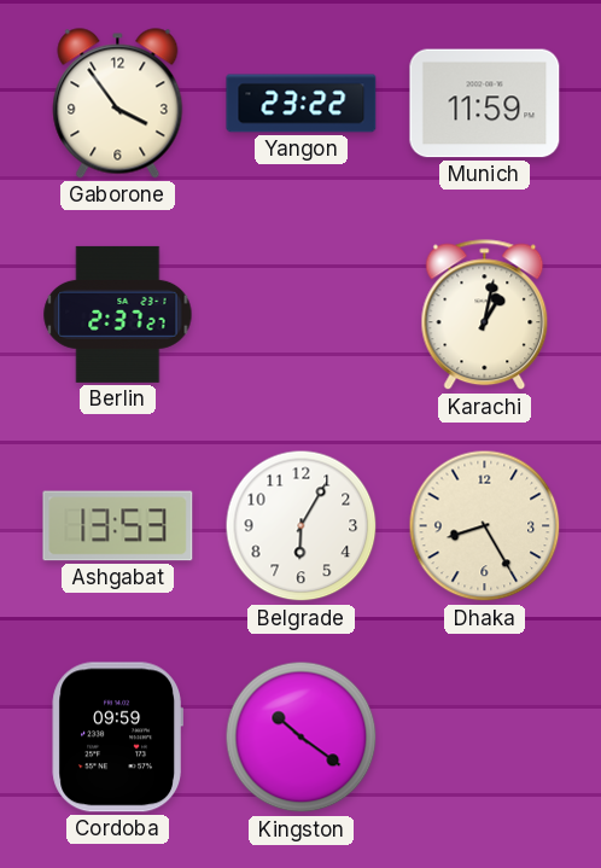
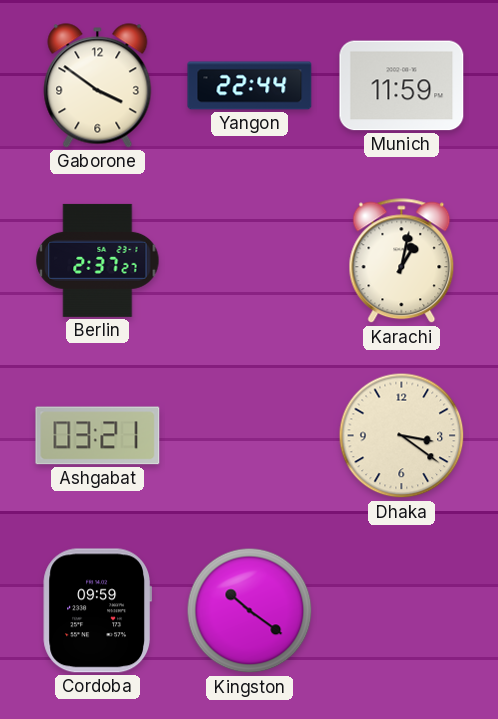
Gaborone: 3:54 -> 3:51
Yangon: 23:22 -> 22:44
Ashgabat: 13:53 -> 03:21
Belgrade: 6:05 -> none
Dhaka: 8:25 -> 3:21
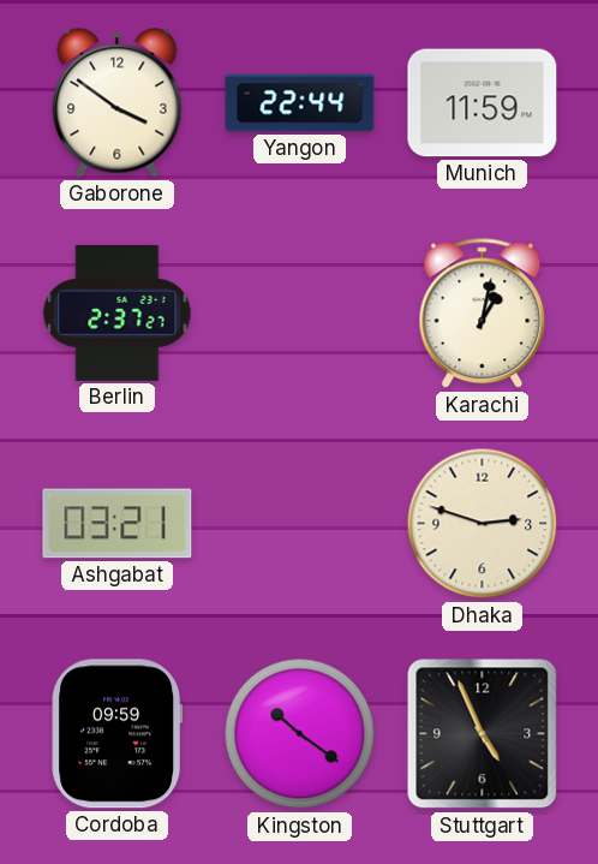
Dhaka: 3:21 -> 2:48
Stuttgart: none -> 4:56
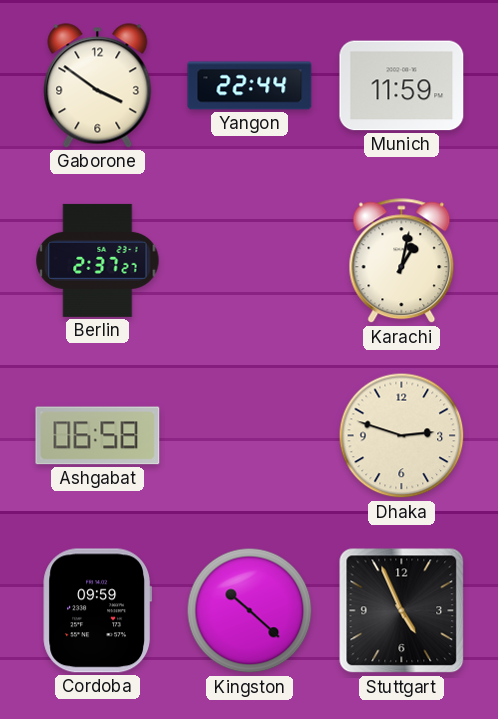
Ashgabat: 03:21 -> 06:58
Kingston: 10:21 -> 10:22
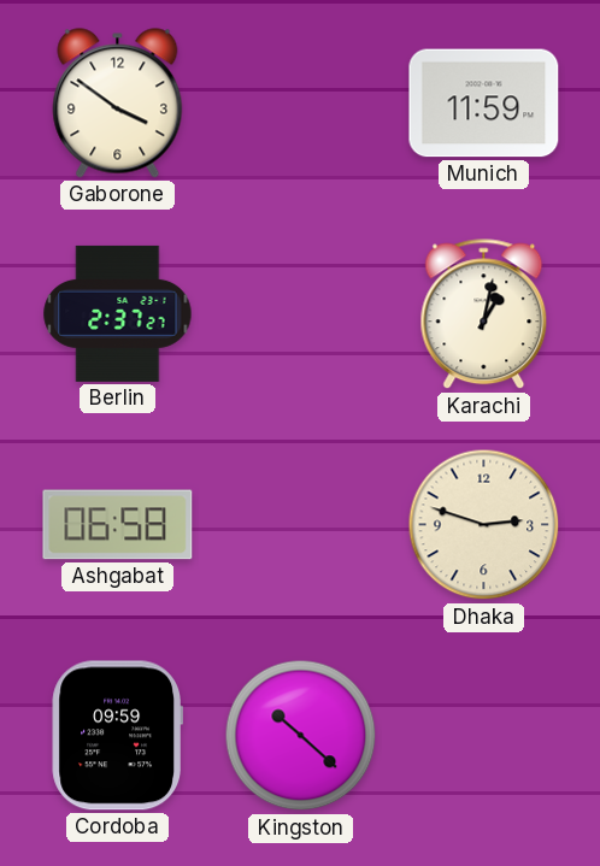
Yangon: 22:44 -> none
Stuttgart: 4:56 -> none
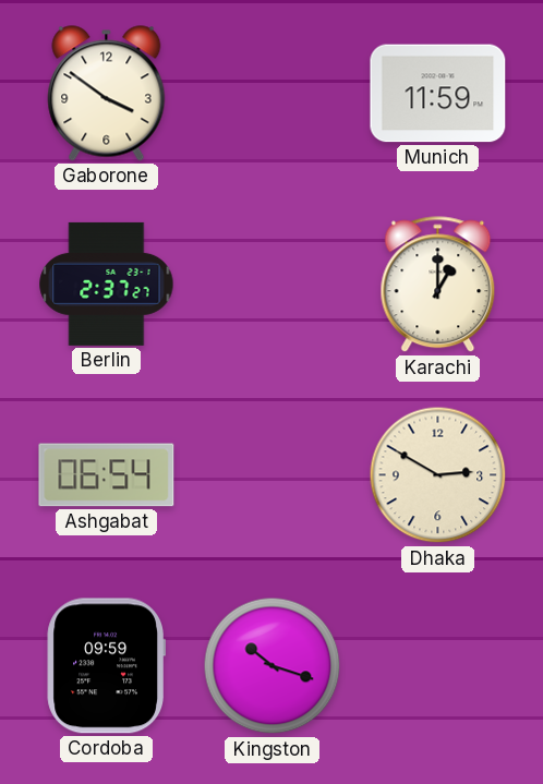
Karachi: 1:02 -> 1:00
Ashgabat: 06:58 -> 06:54
Dhaka: 2:48 -> 2:50
Kingston: 10:22 -> 10:18
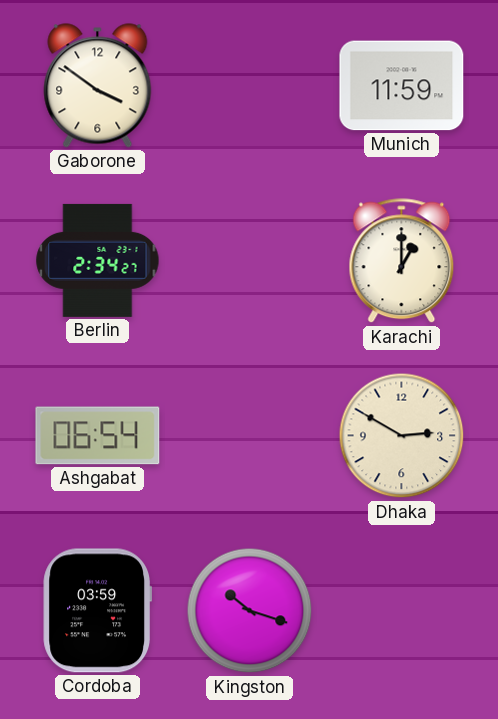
Berlin: 2:37 -> 2:34
Cordoba: 09:59 -> 03:59
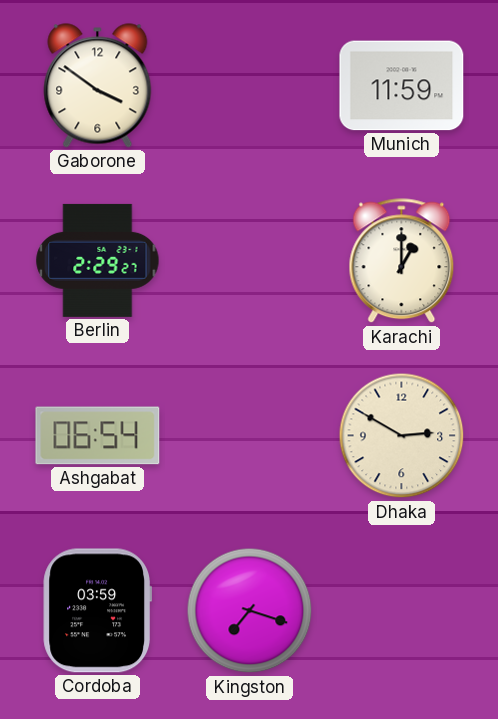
Berlin: 2:34 -> 2:29
Kingston: 10:18 -> 7:18
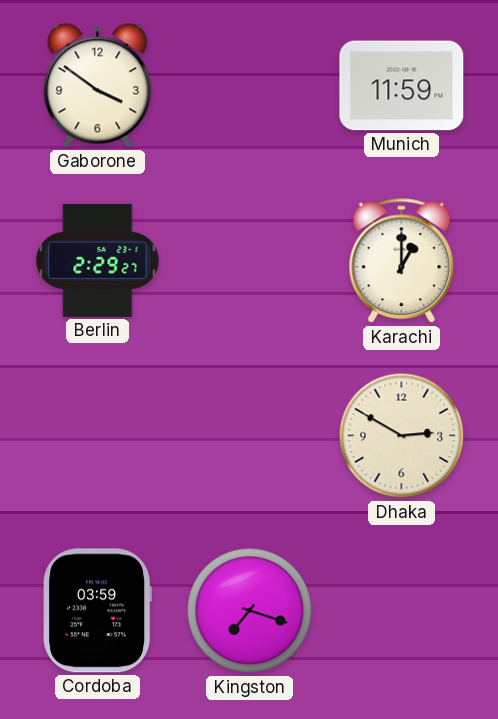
Ashgabat: 06:54 -> none
